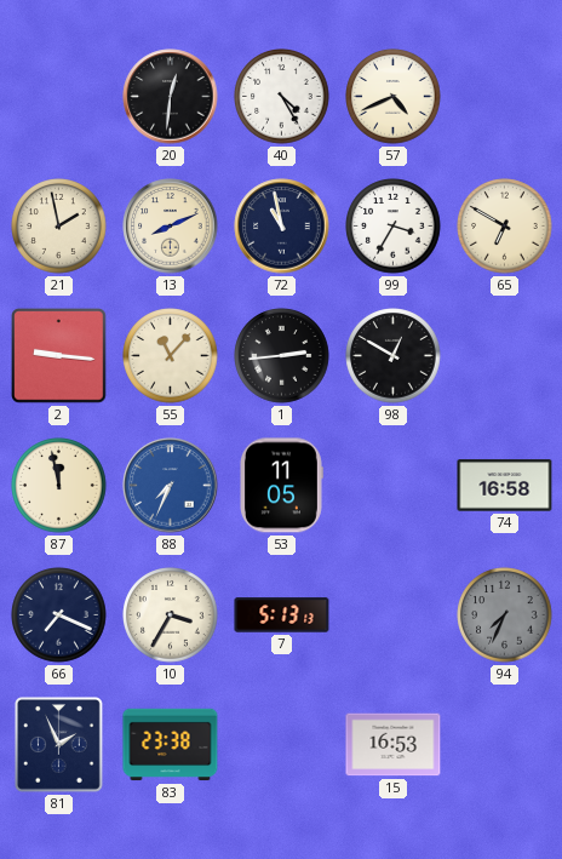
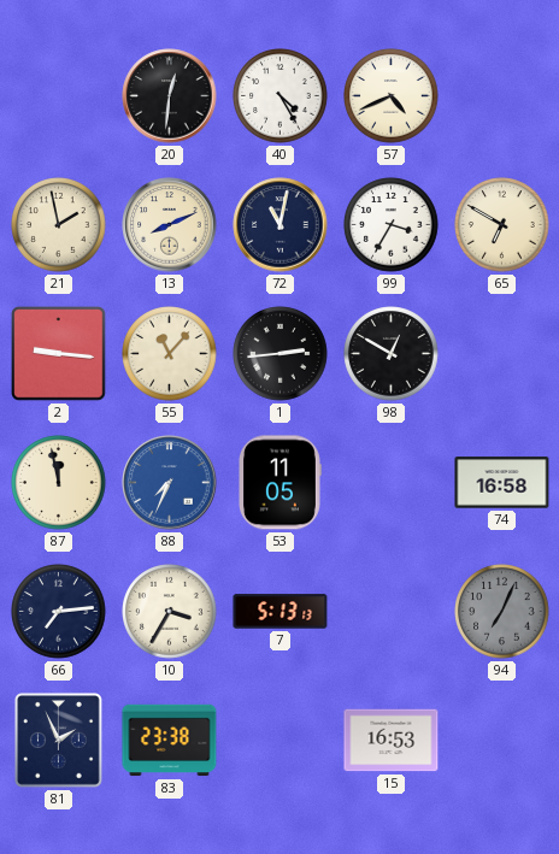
72: 10:58 -> 11:02
66: 7:19 -> 7:14
94: 7:34 -> 7:04
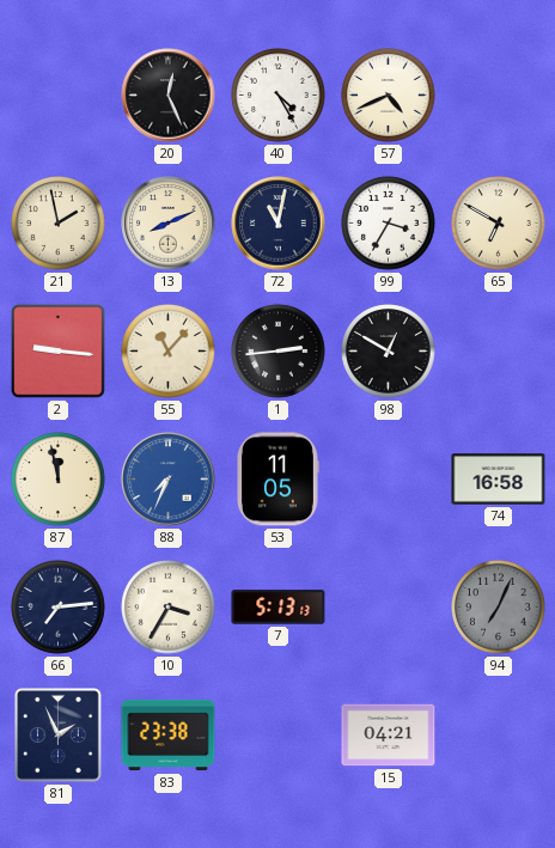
20: 12:31 -> 12:26
15: 16:53 -> 04:21
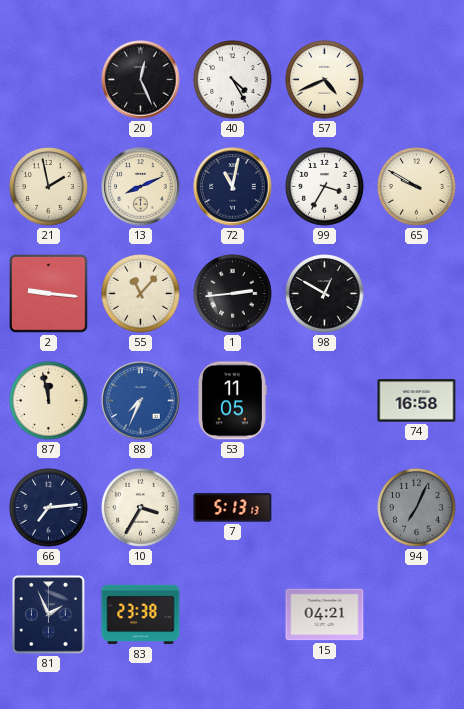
65: 6:50 -> 9:50
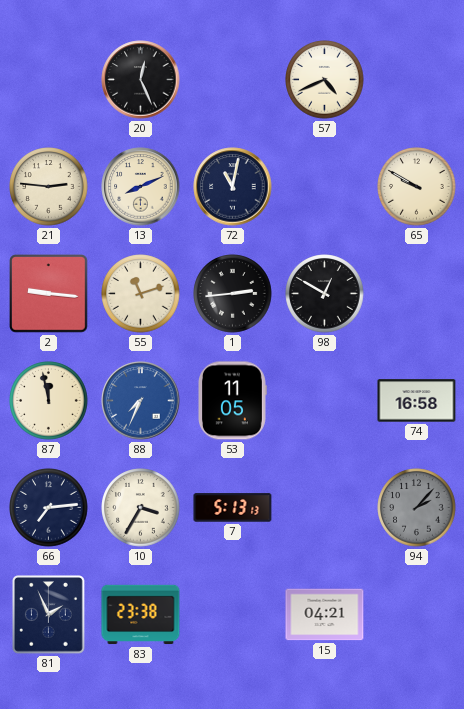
40: 4:25 -> none
21: 1:58 -> 2:46
99: 3:35 -> none
55: 11:07 -> 11:12
94: 7:04 -> 2:07
